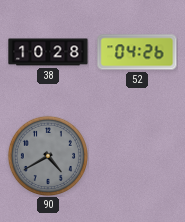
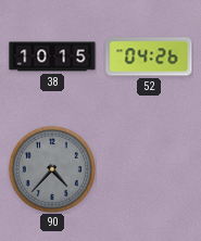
38: 10:28 -> 10:15
90: 4:40 -> 4:37
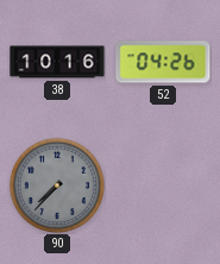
38: 10:15 -> 10:16
90: 4:37 -> 7:37
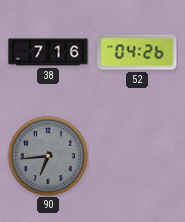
38: 10:16 -> 7:16
90: 7:37 -> 6:44
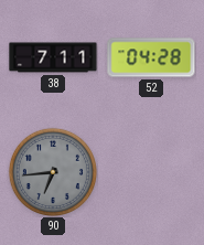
38: 7:16 -> 7:11
52: 04:26 -> 04:28
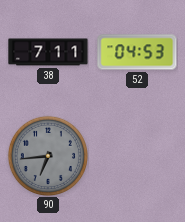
52: 04:28 -> 04:53
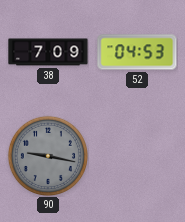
38: 7:11 -> 7:09
90: 6:44 -> 9:17
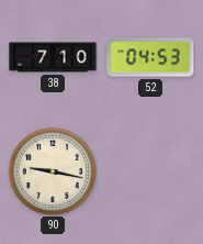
38: 7:09 -> 7:10
90 dial: grey -> cream
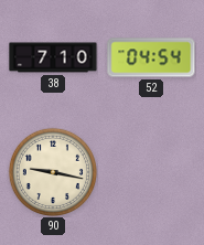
52: 04:53 -> 04:54
